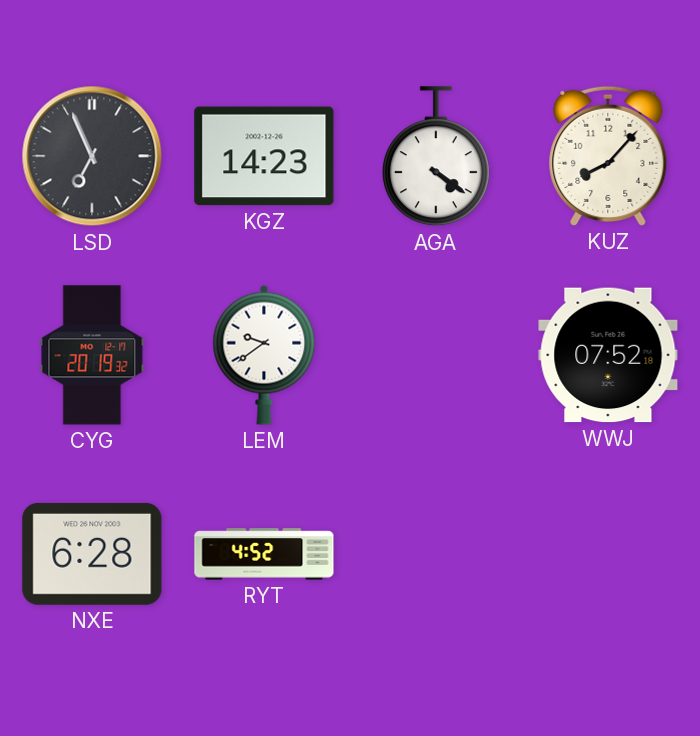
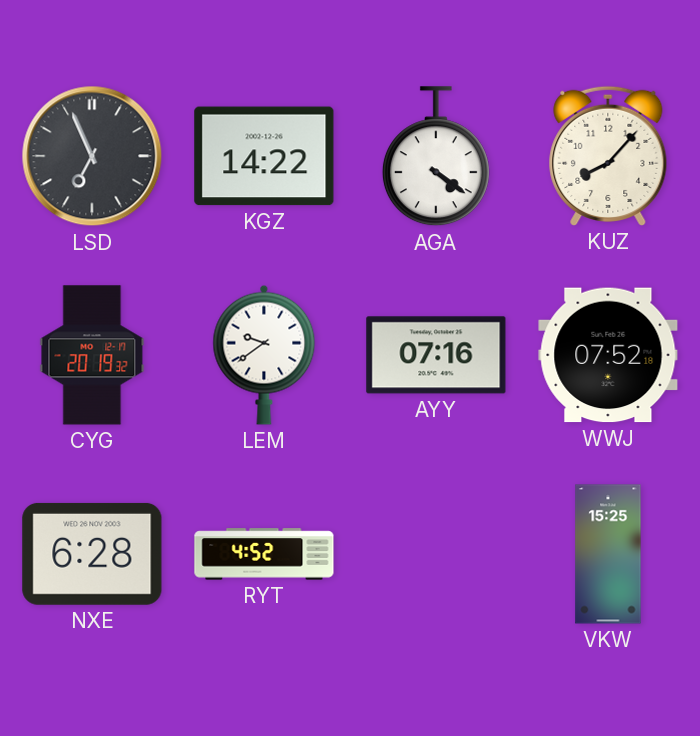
KGZ: 14:23 -> 14:22
AYY: none -> 07:16
VKW: none -> 15:25
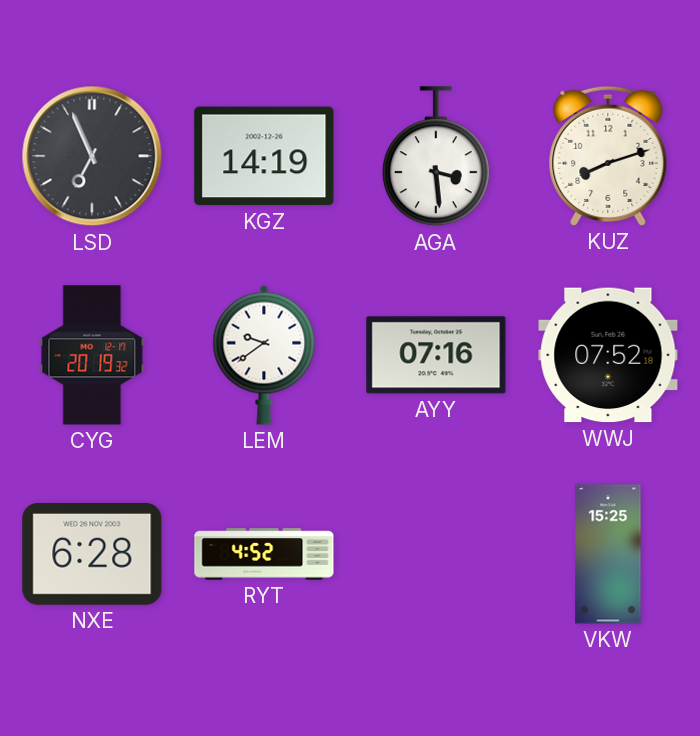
KGZ: 14:22 -> 14:19
AGA: 4:21 -> 3:29
KUZ: 8:07 -> 8:12
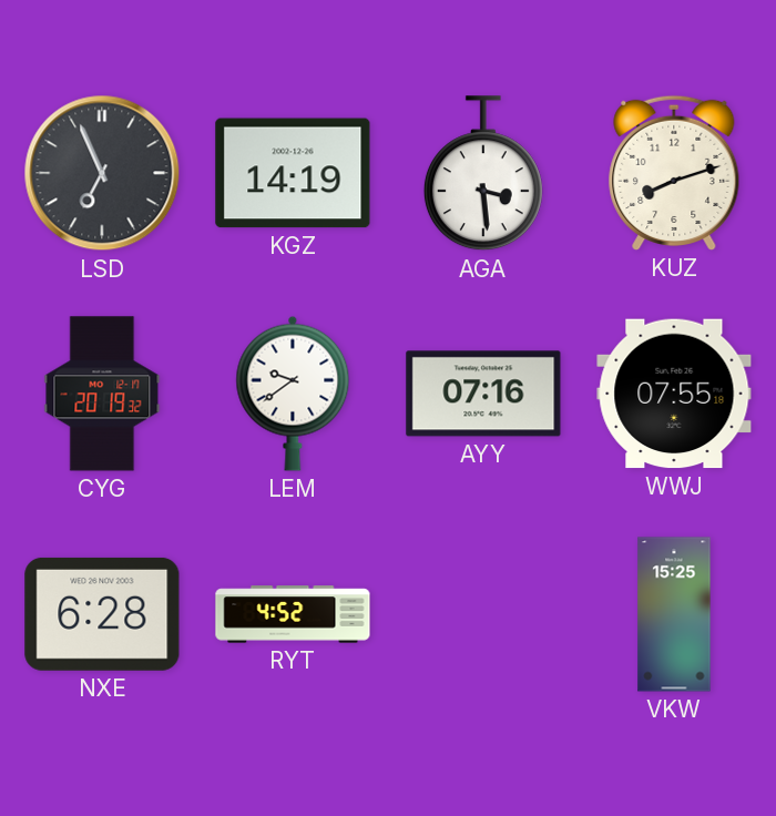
WWJ: 07:52 -> 07:55
